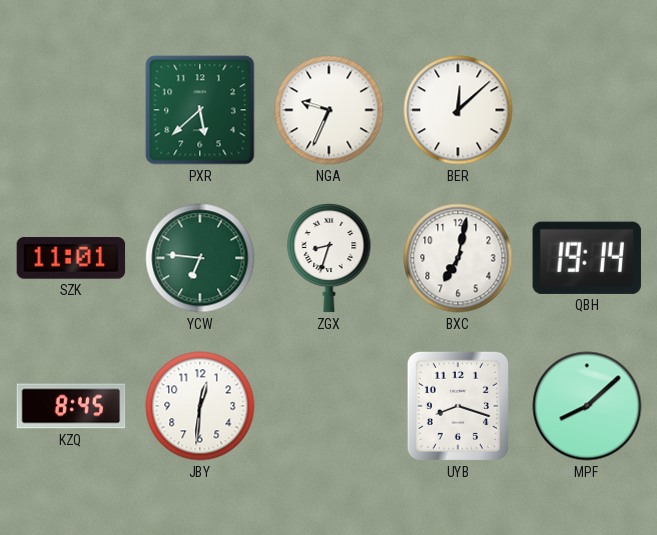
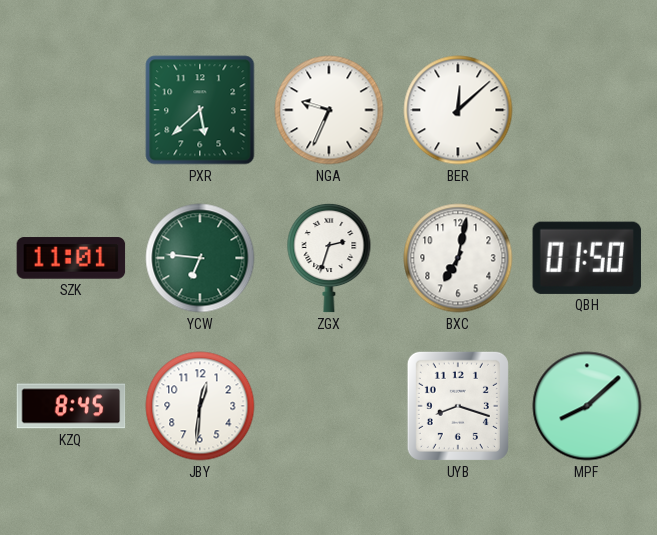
ZGX: 8:33 -> 2:33
QBH: 19:14 -> 01:50
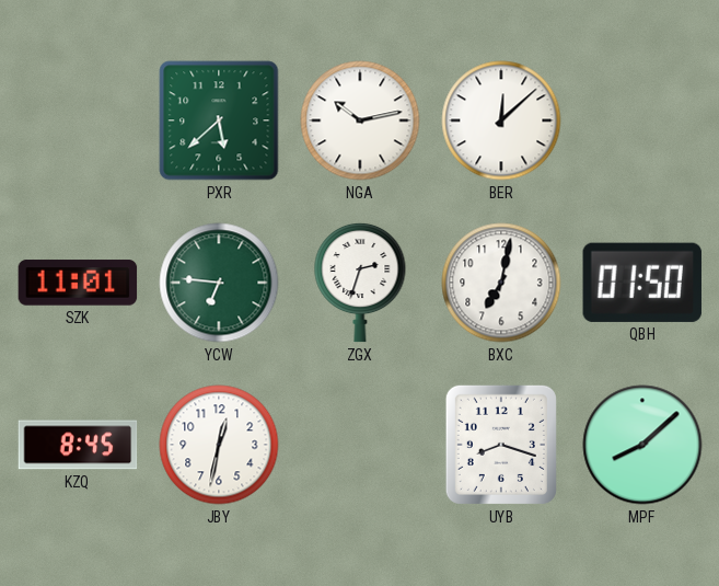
NGA: 9:34 -> 10:13
JBY: 12:31 -> 12:32
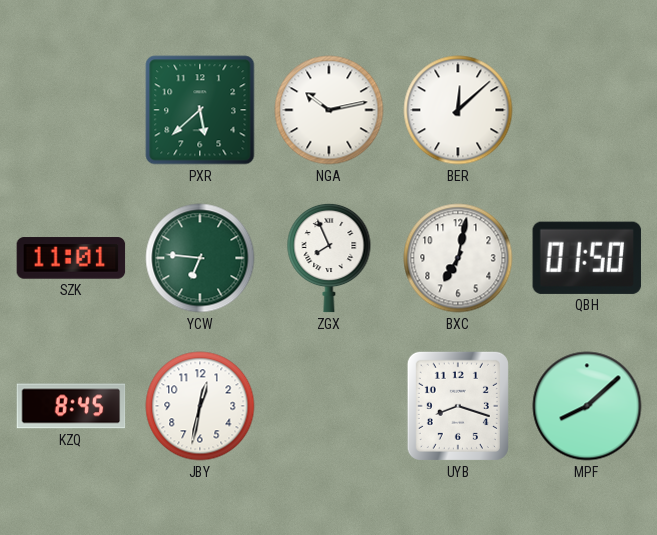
ZGX: 2:33 -> 7:56
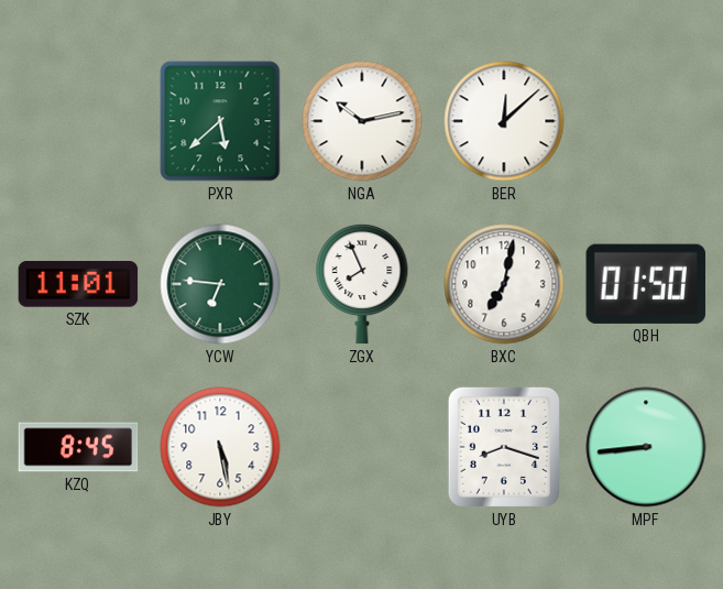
JBY: 12:32 -> 5:28
MPF: 8:08 -> 8:44
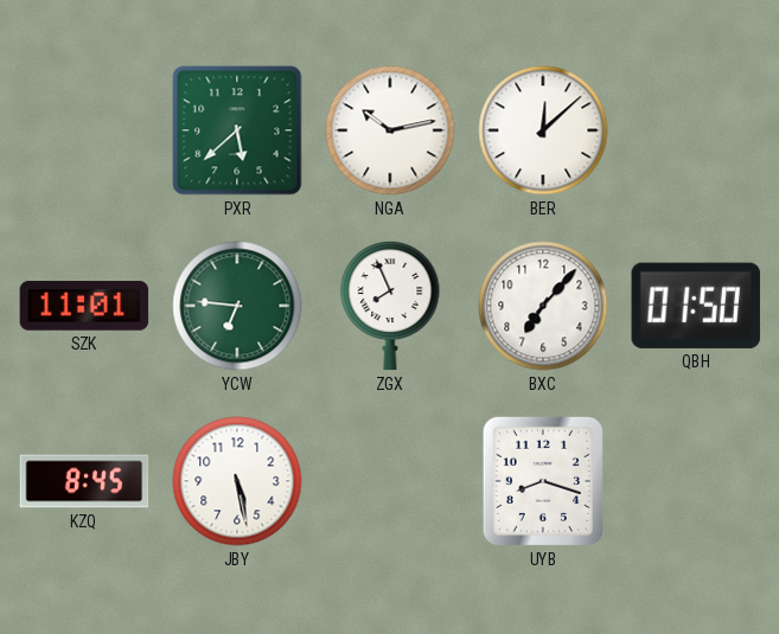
BXC: 7:02 -> 7:07
MPF: 8:44 -> none
